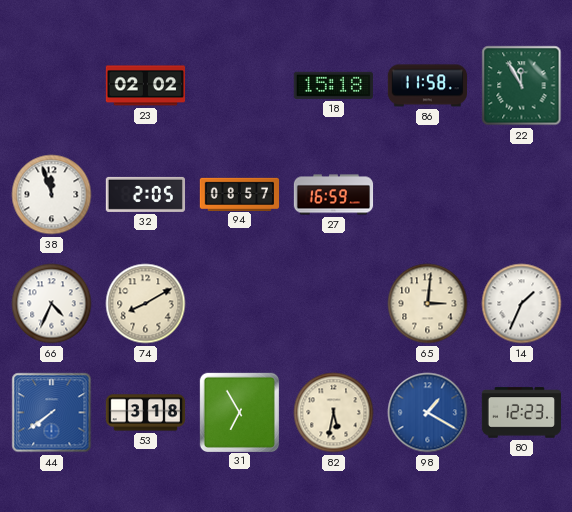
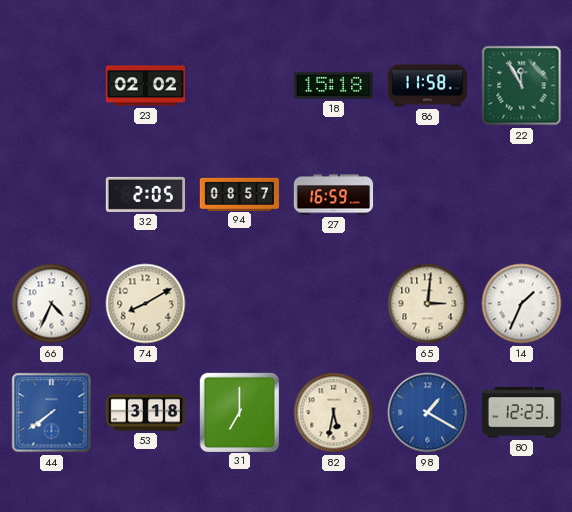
38: 11:57 -> none
31: 6:55 -> 7:00
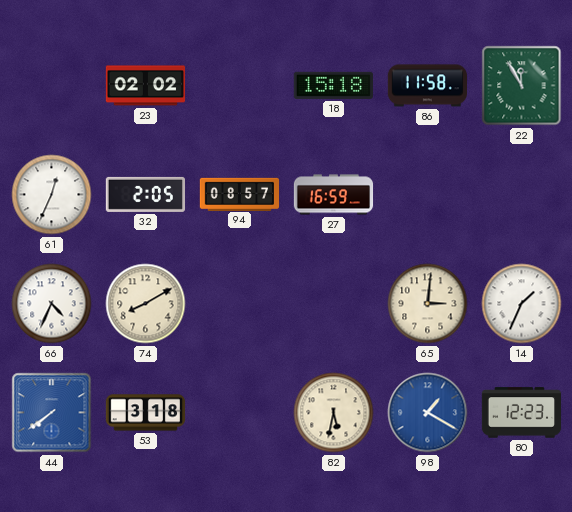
61: none -> 12:34
31: 7:00 -> none
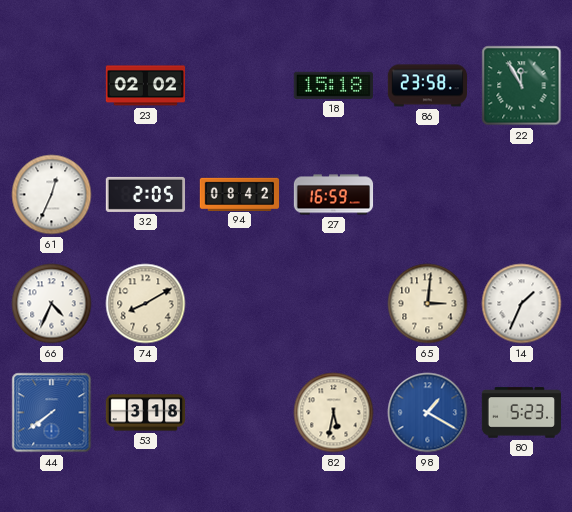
86: 11:58 -> 23:58
94: 08:57 -> 08:42
80: 12:23 -> 5:23
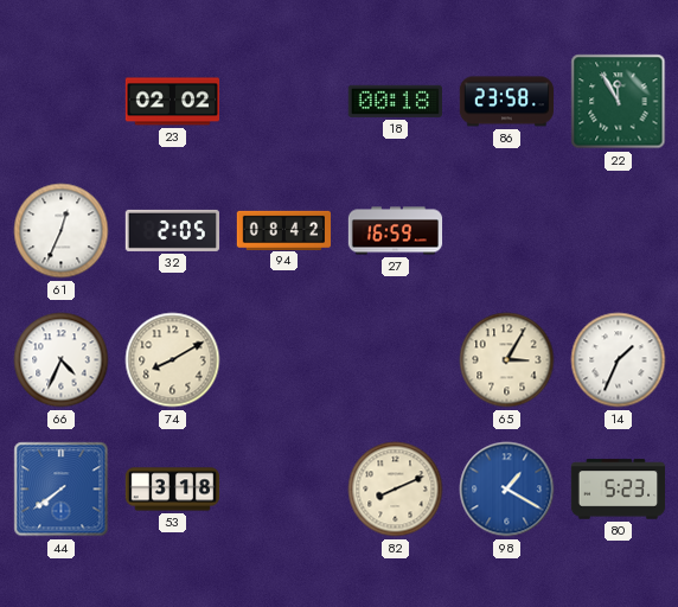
18: 15:18 -> 00:18
65: 3:01 -> 3:05
82: 5:32 -> 8:11
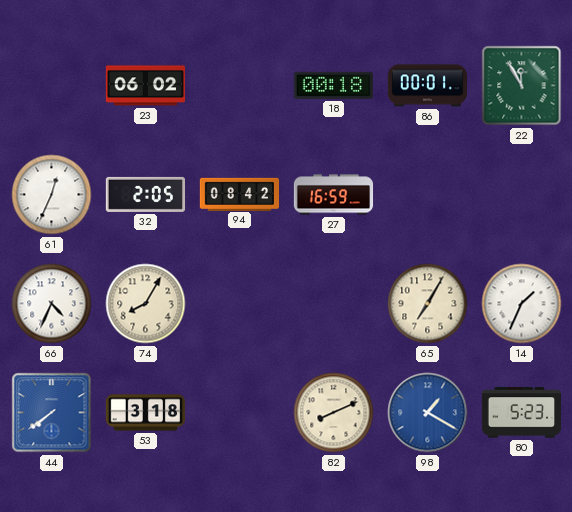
23: 02:02 -> 06:02
86: 23:58 -> 00:01
74: 8:10 -> 8:05
65: 3:05 -> 7:05
